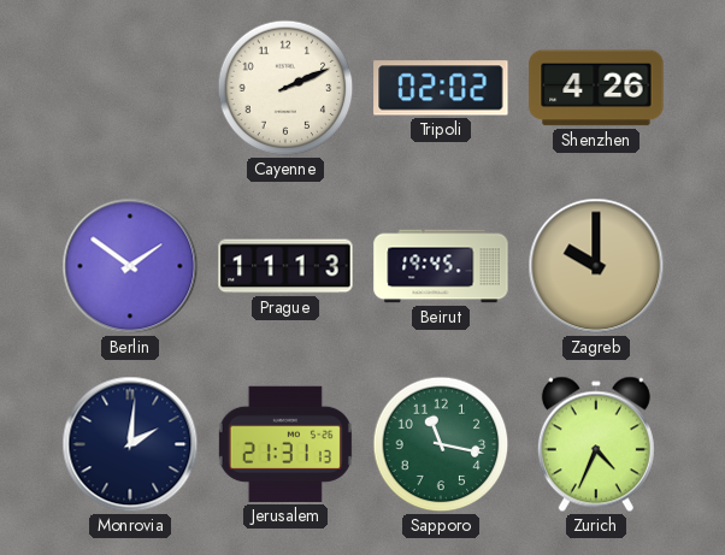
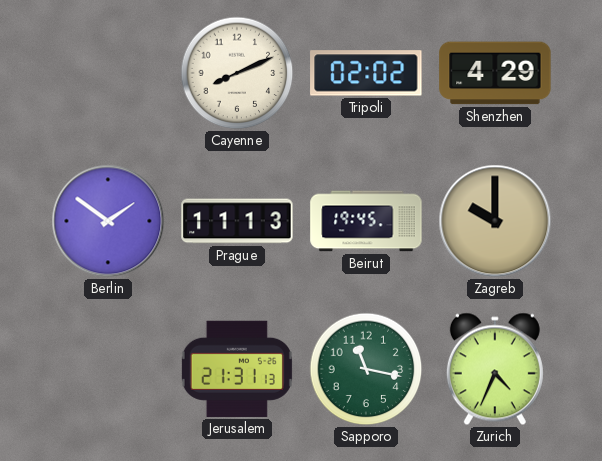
Cayenne: 2:11 -> 8:11
Shenzhen: 4:26 -> 4:29
Monrovia: 2:01 -> none
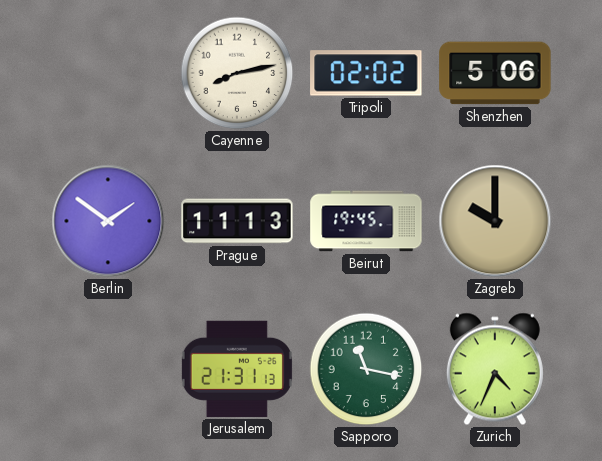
Cayenne: 8:11 -> 8:13
Shenzhen: 4:29 -> 5:06
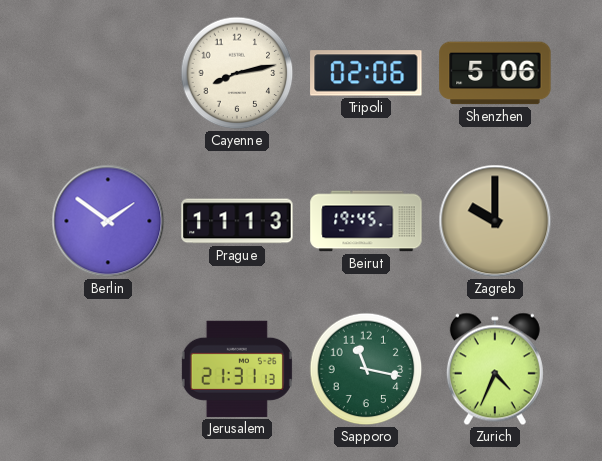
Tripoli: 02:02 -> 02:06
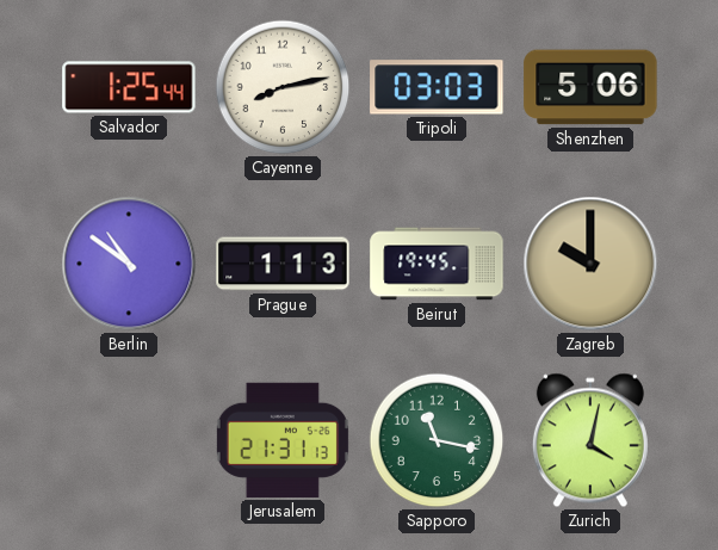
Salvador: none -> 1:25
Tripoli: 02:06 -> 03:03
Berlin: 1:51 -> 10:51
Prague: 11:13 -> 1:13
Zurich: 4:34 -> 4:02
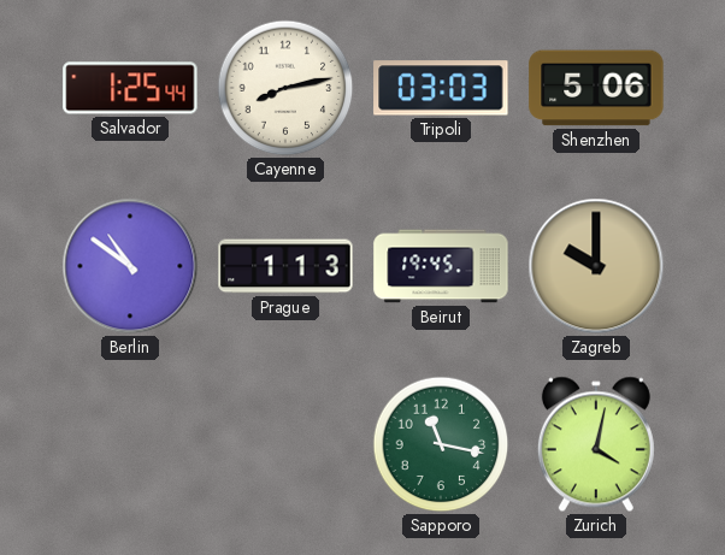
Jerusalem: 21:31 -> none
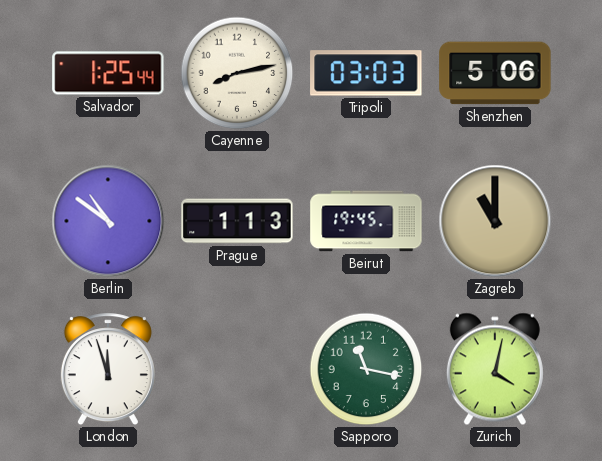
Zagreb: 10:00 -> 11:00
London: none -> 11:57
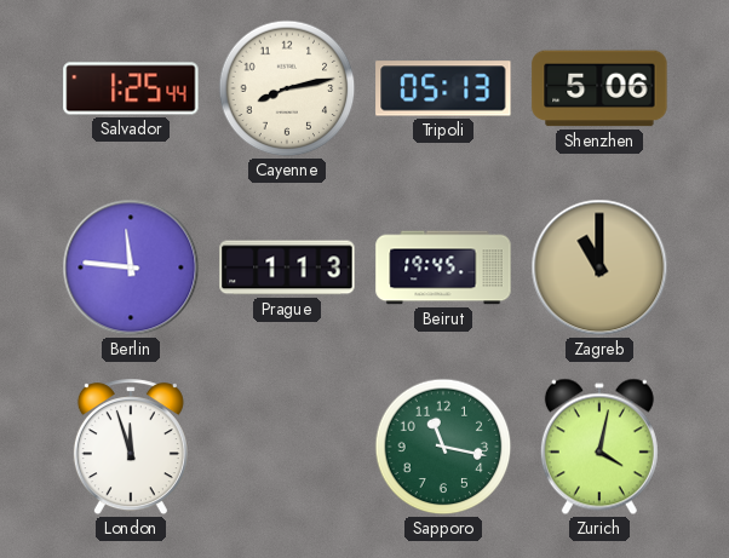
Tripoli: 03:03 -> 05:13
Berlin: 10:51 -> 11:46
